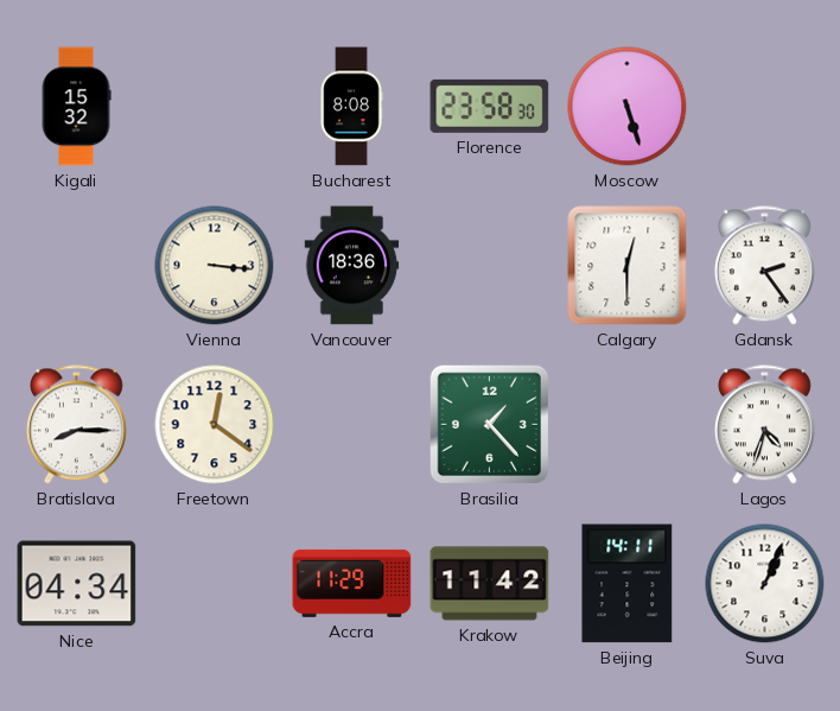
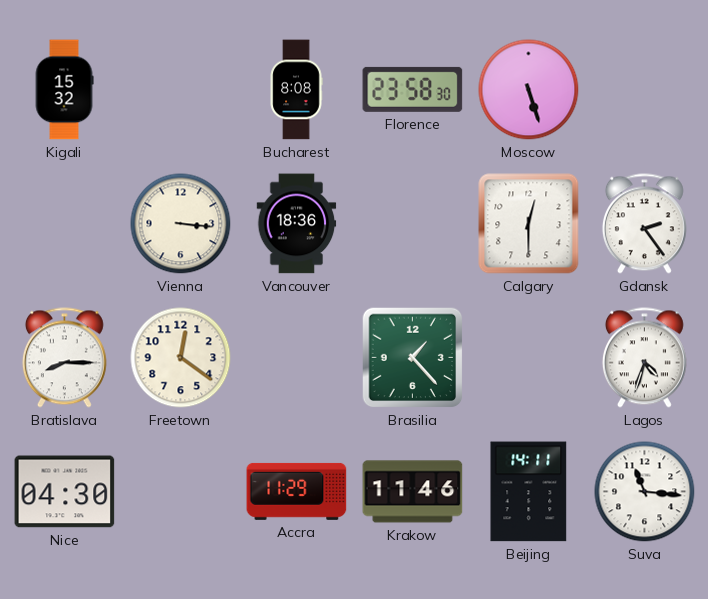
Nice: 04:34 -> 04:30
Krakow: 11:42 -> 11:46
Suva: 1:04 -> 11:16
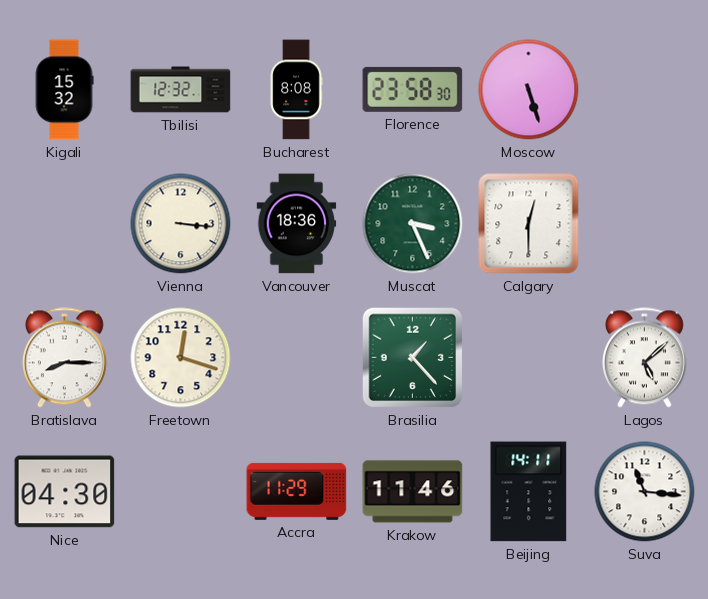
Tbilisi: none -> 12:32
Muscat: none -> 3:26
Gdansk: 2:24 -> none
Freetown: 12:21 -> 12:18
Lagos: 4:33 -> 5:08
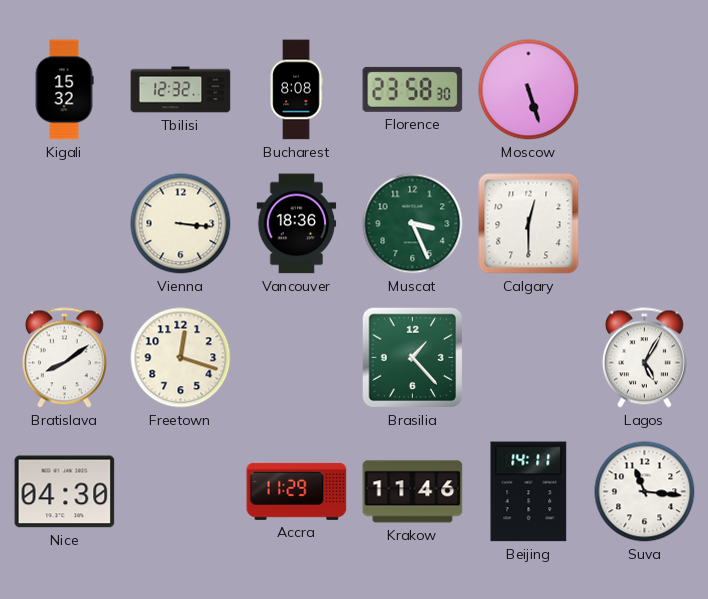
Bratislava: 8:15 -> 8:09
Lagos: 5:08 -> 5:05
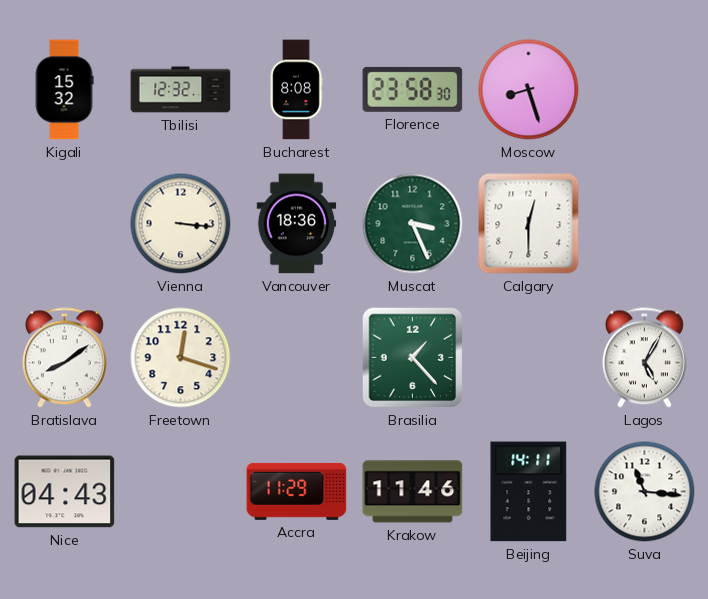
Moscow: 5:27 -> 8:27
Nice: 04:30 -> 04:43
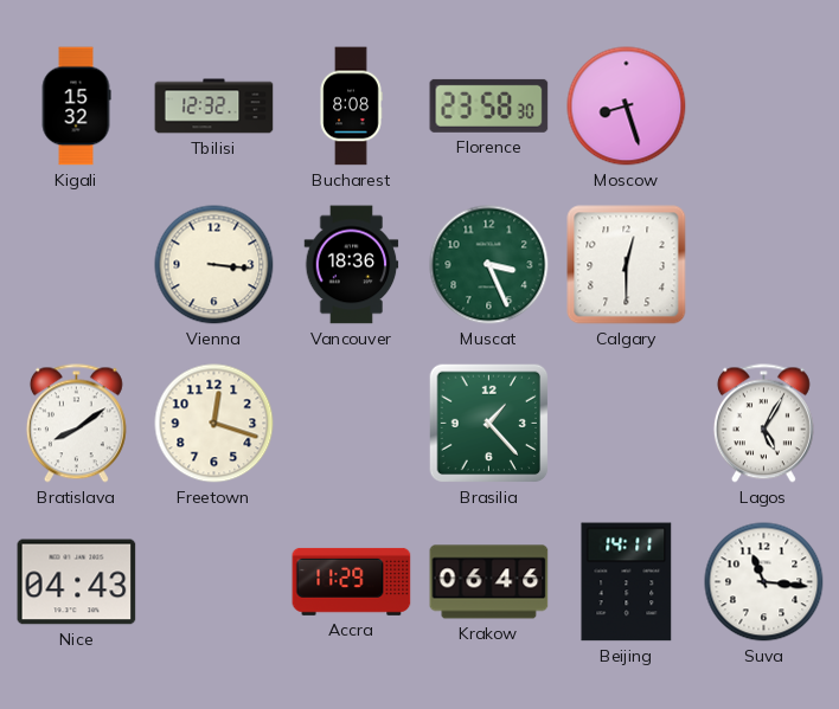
Krakow: 11:46 -> 06:46
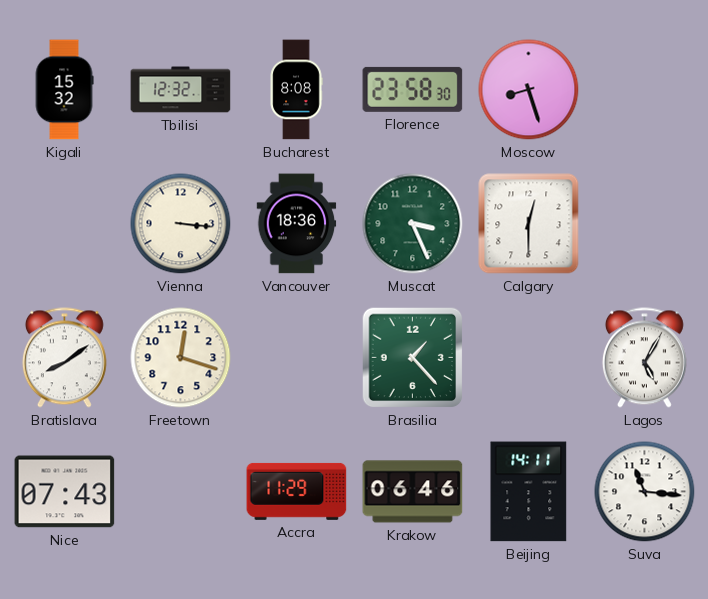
Nice: 04:43 -> 07:43
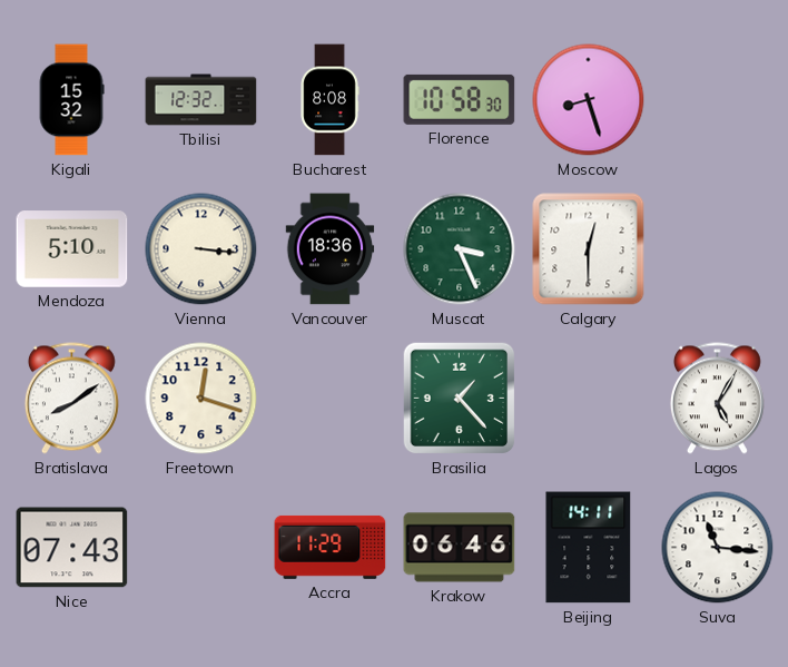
Florence: 23:58 -> 10:58
Mendoza: none -> 5:10
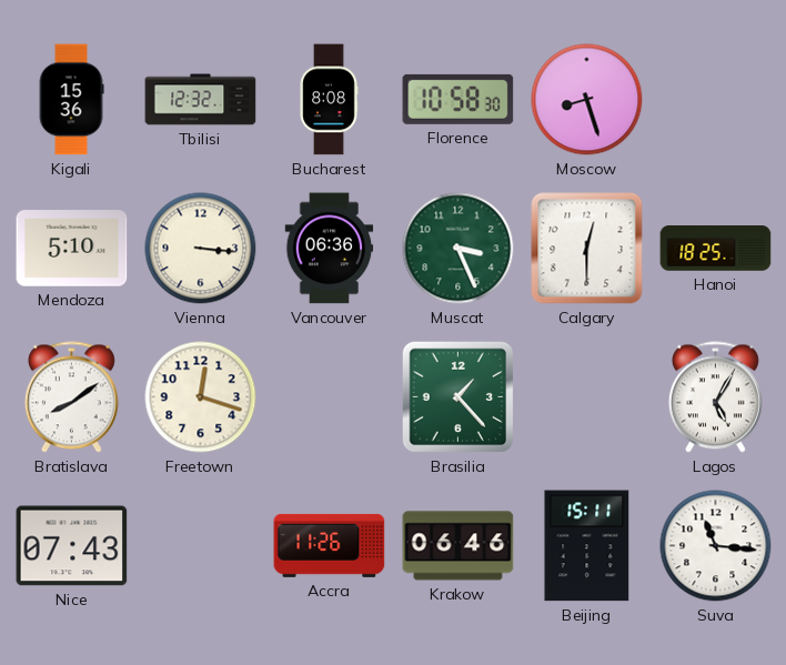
Kigali: 15:32 -> 15:36
Vancouver: 18:36 -> 06:36
Hanoi: none -> 18:25
Accra: 11:29 -> 11:26
Beijing: 14:11 -> 15:11
